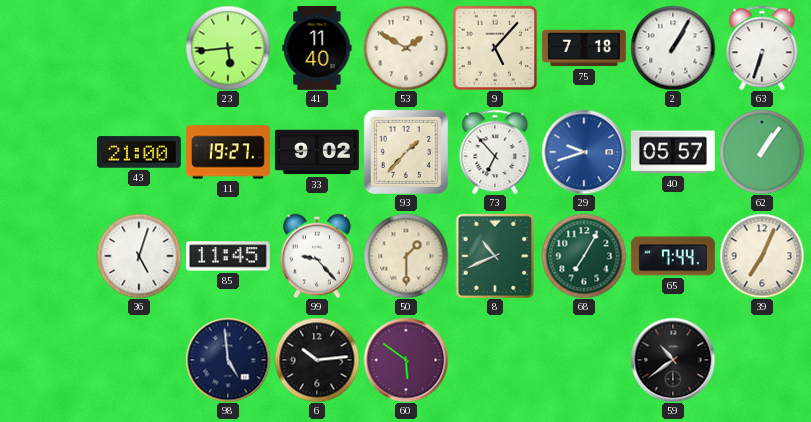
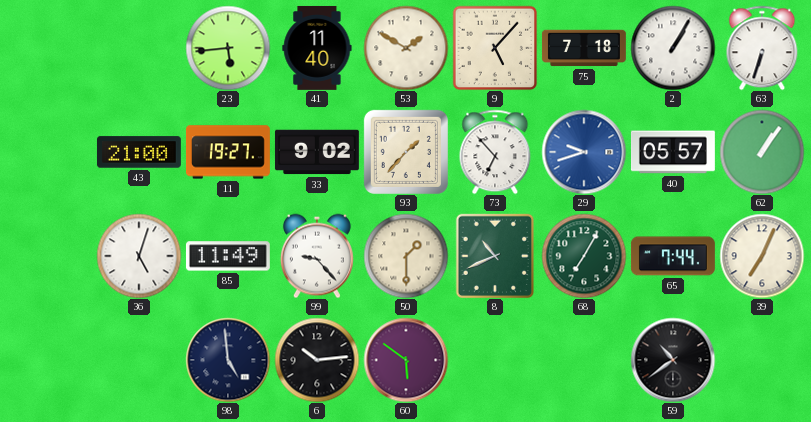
85: 11:45 -> 11:49
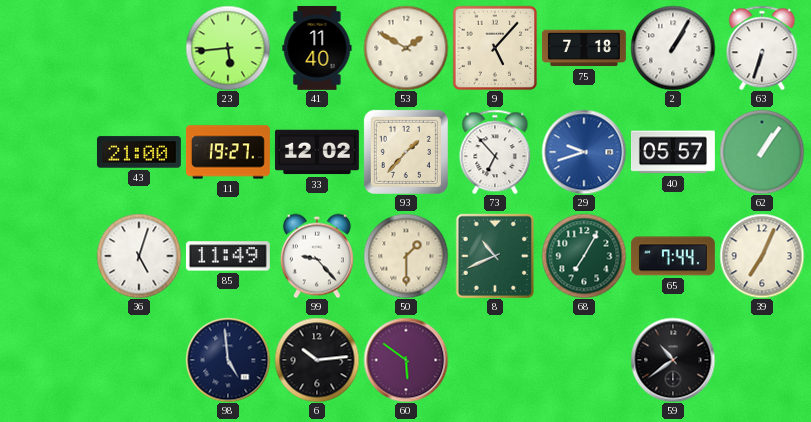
33: 9:02 -> 12:02
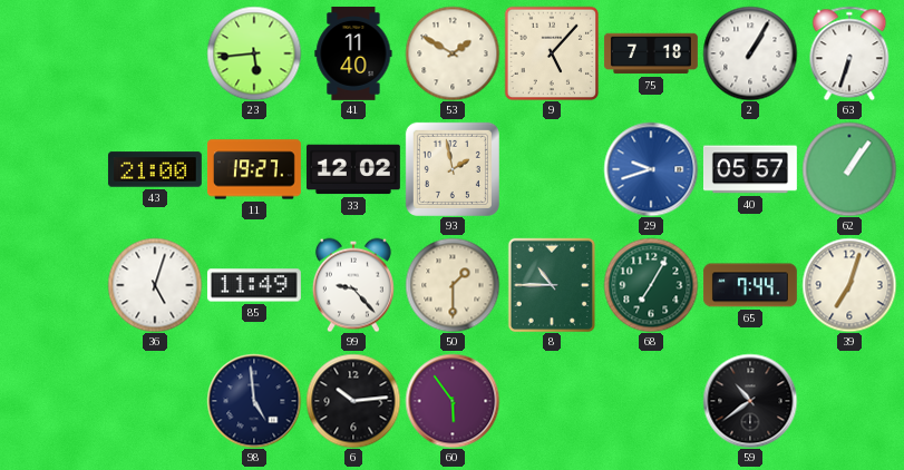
93: 1:37 -> 1:58
73: 6:53 -> none
8: 10:41 -> 10:45
39: 7:04 -> 7:03
60: 5:51 -> 5:54
